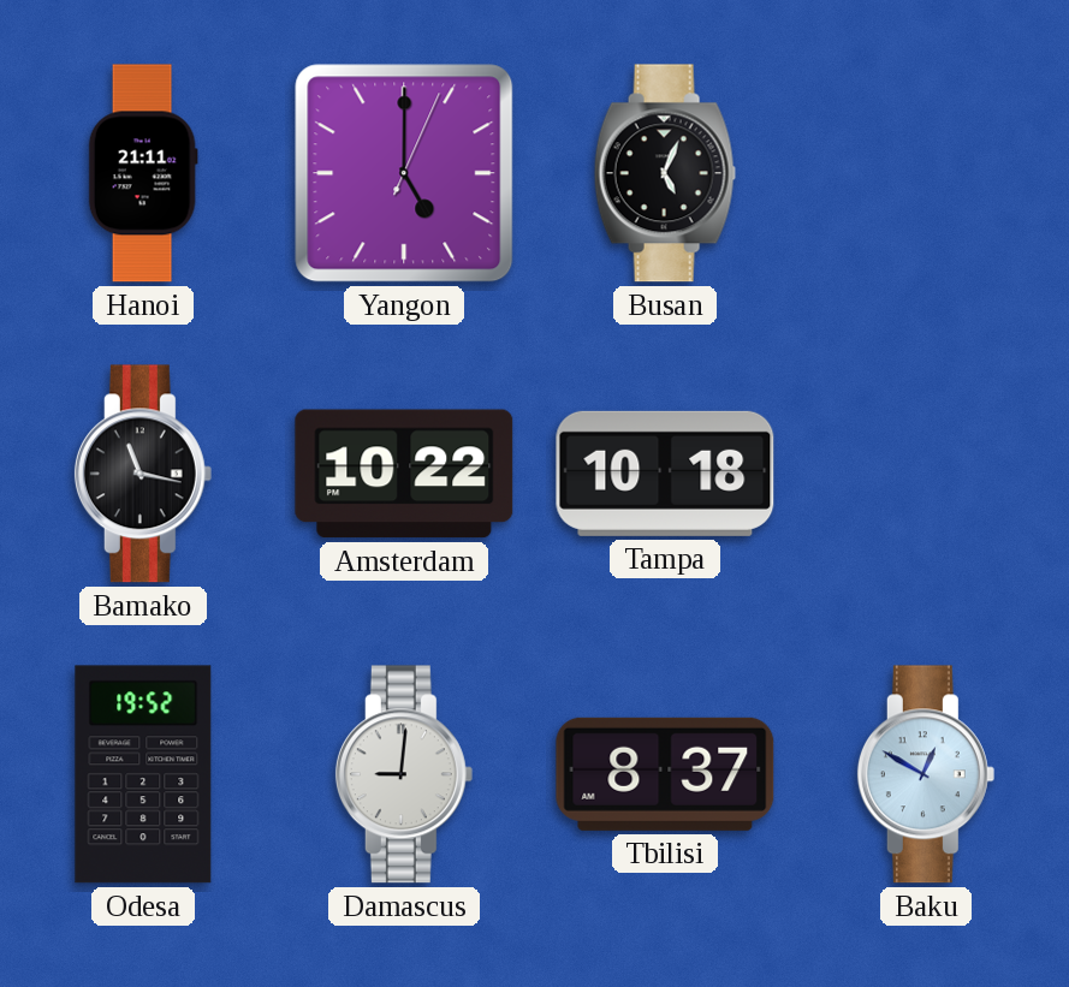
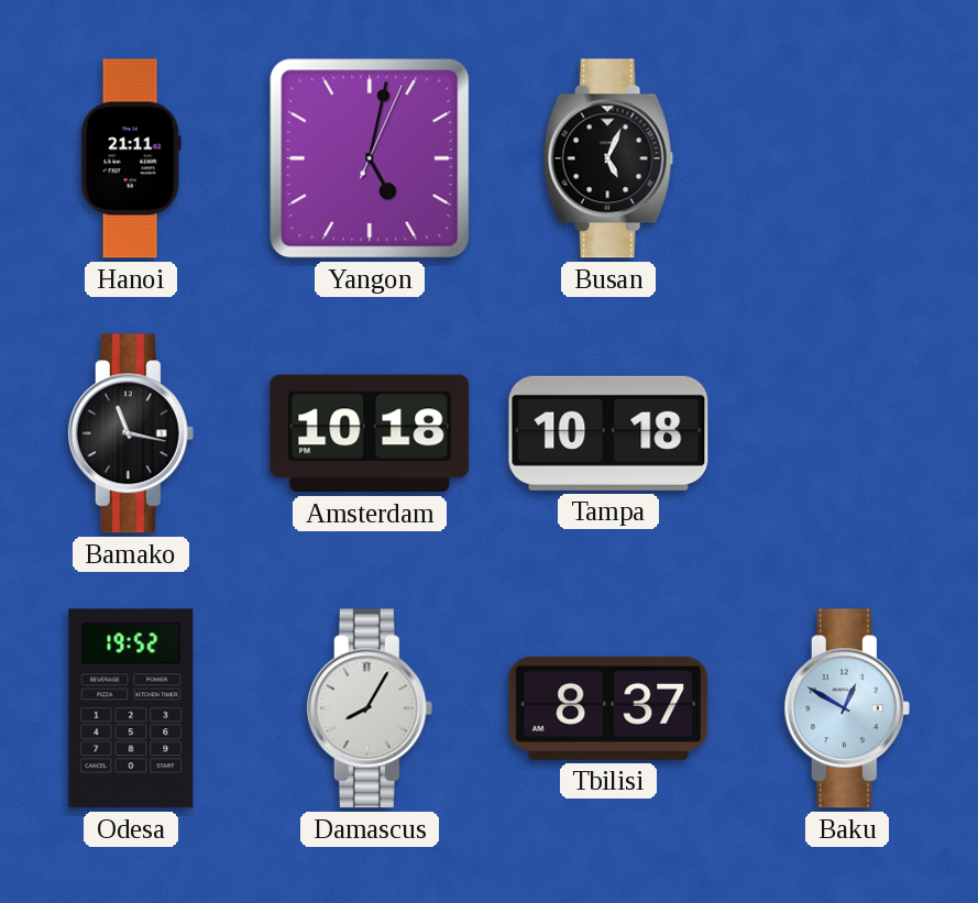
Yangon: 5:00 -> 5:02
Amsterdam: 10:22 -> 10:18
Damascus: 9:01 -> 8:05
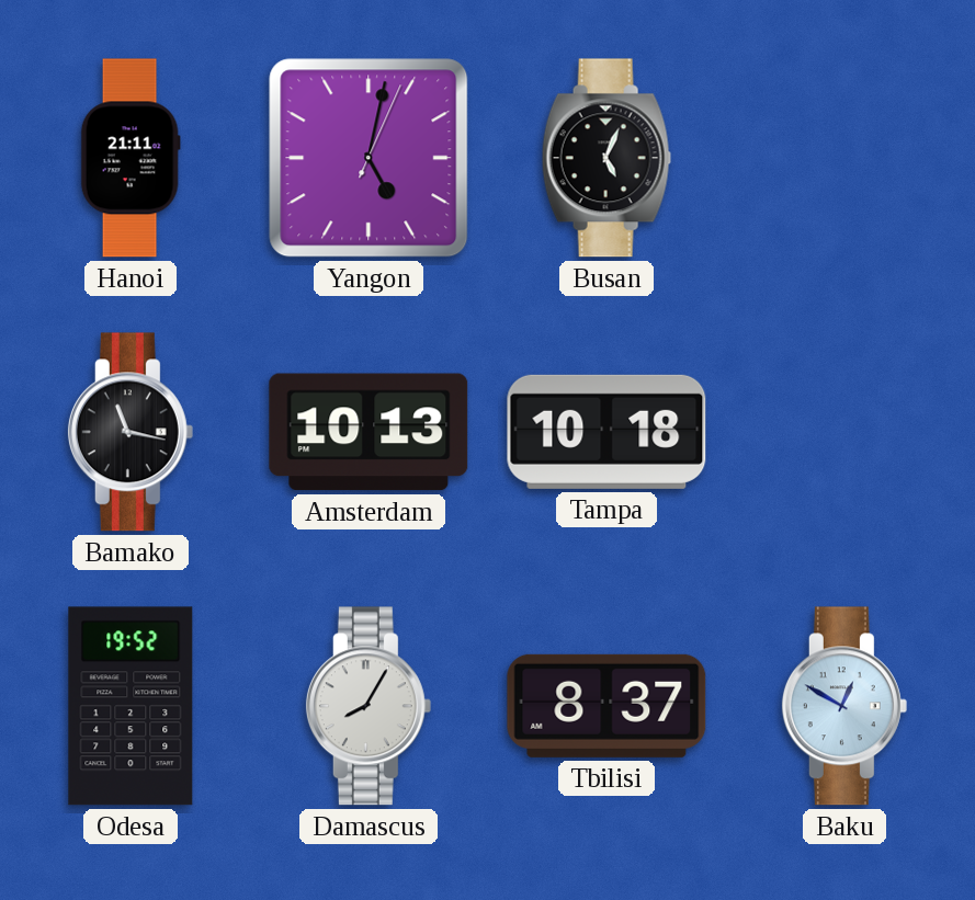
Amsterdam: 10:18 -> 10:13
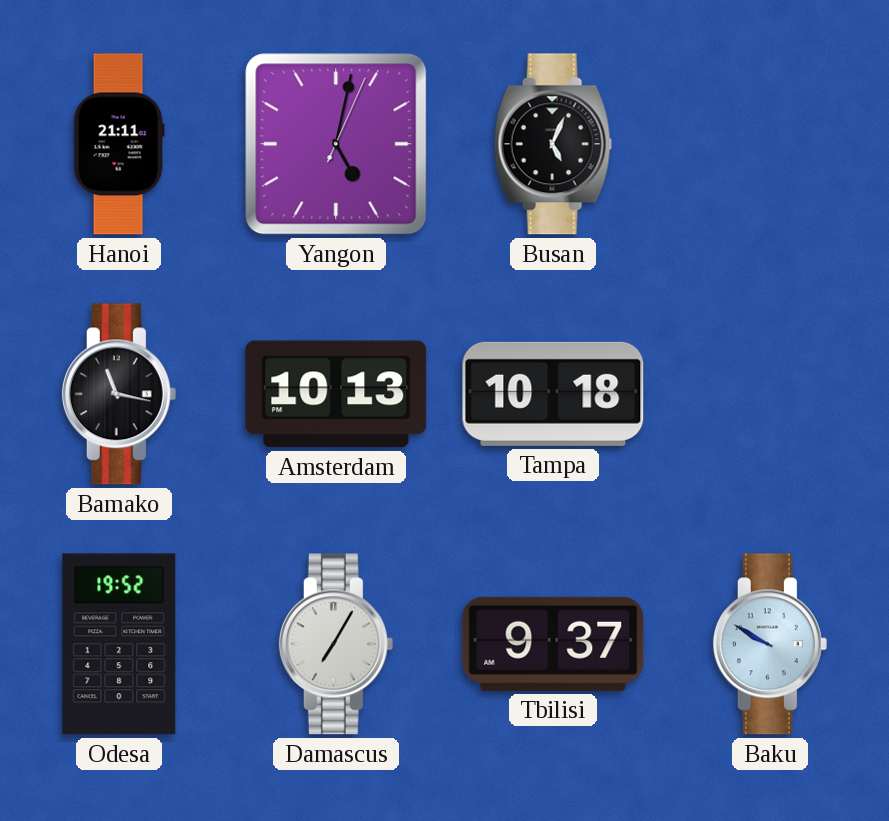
Damascus: 8:05 -> 7:05
Tbilisi: 8:37 -> 9:37
Baku: 12:50 -> 9:50
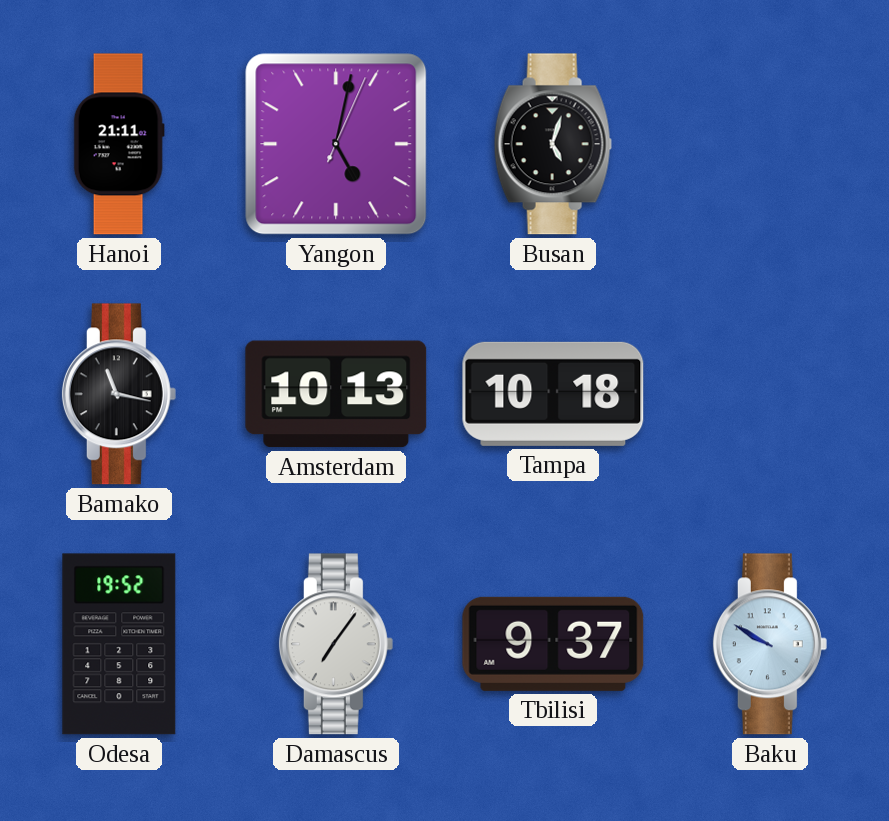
Busan: 5:04 -> 5:03
Damascus: 7:05 -> 7:06
